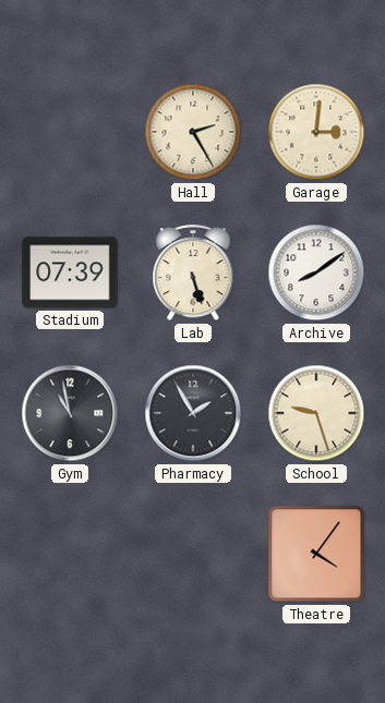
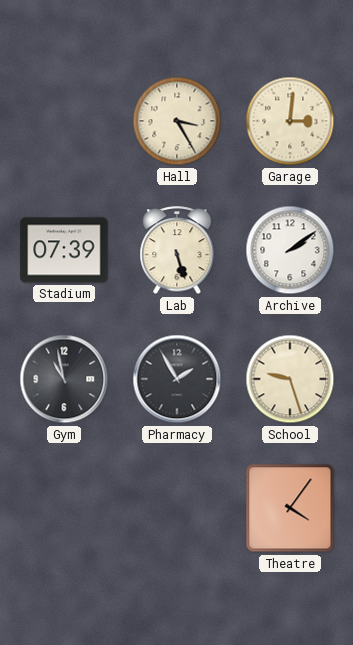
Hall: 2:25 -> 3:25
Archive: 8:09 -> 2:09
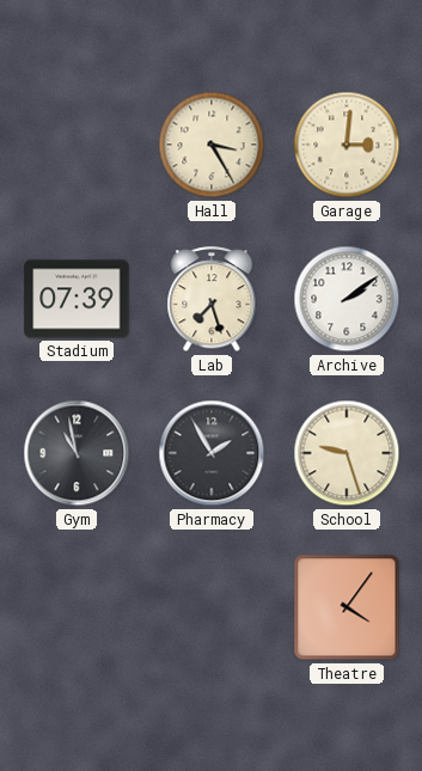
Lab: 5:27 -> 7:27
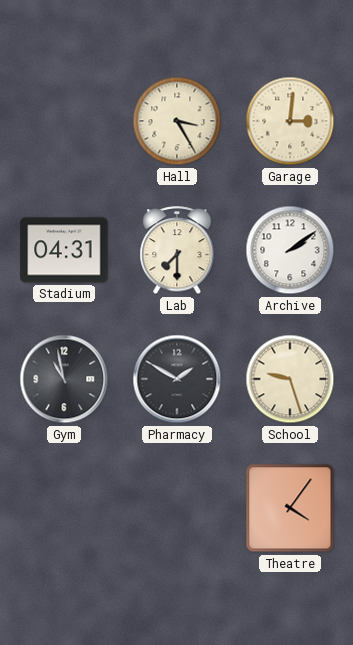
Stadium: 07:39 -> 04:31
Lab: 7:27 -> 7:30
Pharmacy: 1:55 -> 1:50
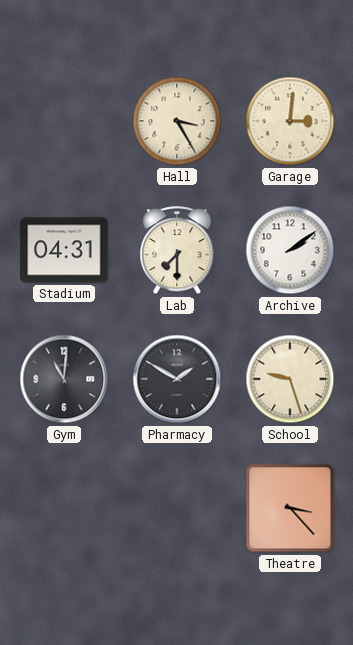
Gym: 10:58 -> 11:01
Theatre: 4:06 -> 3:23
